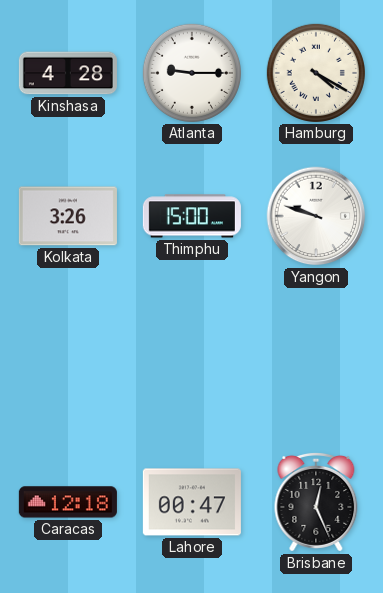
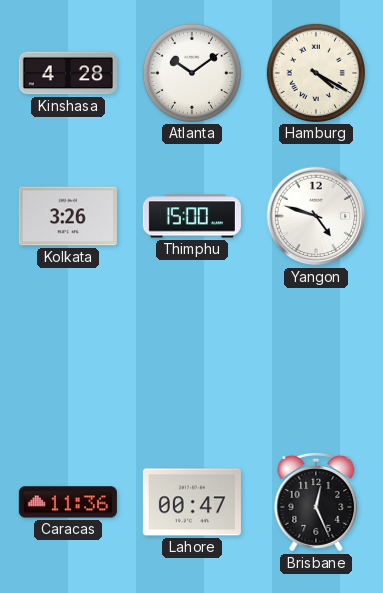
Atlanta: 9:15 -> 10:09
Yangon: 9:48 -> 4:48
Caracas: 12:18 -> 11:36
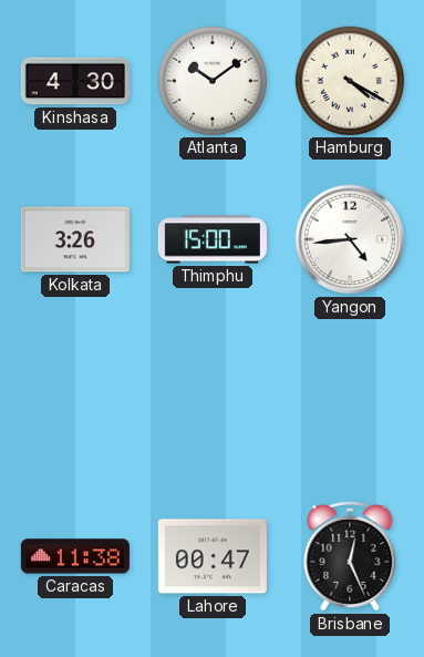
Kinshasa: 4:28 -> 4:30
Yangon: 4:48 -> 4:44
Caracas: 11:36 -> 11:38
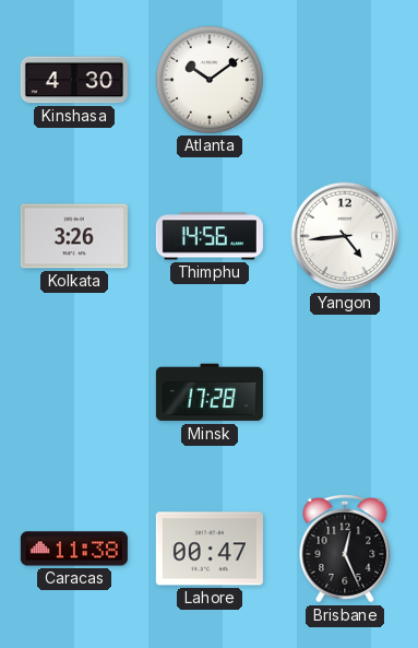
Hamburg: 4:20 -> none
Thimphu: 15:00 -> 14:56
Minsk: none -> 17:28
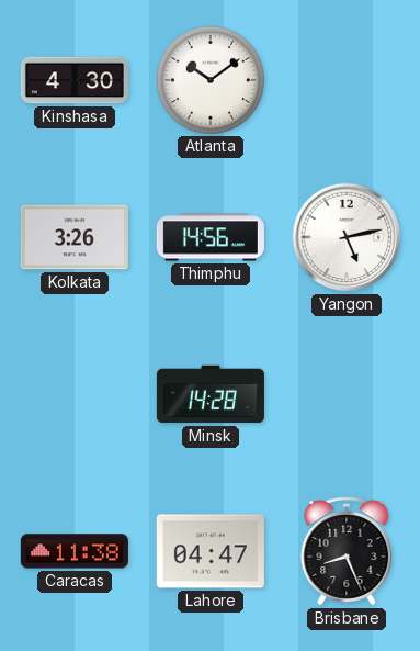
Yangon: 4:44 -> 5:13
Minsk: 17:28 -> 14:28
Lahore: 00:47 -> 04:47
Brisbane: 12:26 -> 8:26
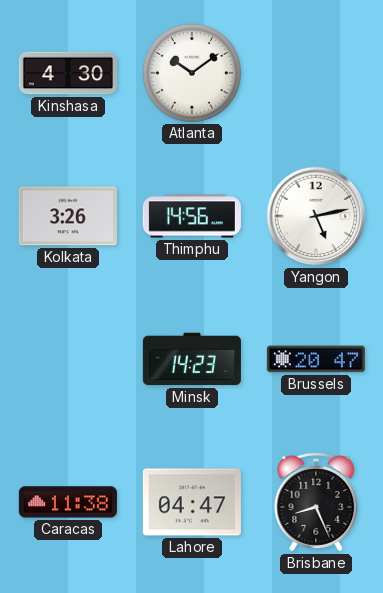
Minsk: 14:28 -> 14:23
Brussels: none -> 20:47
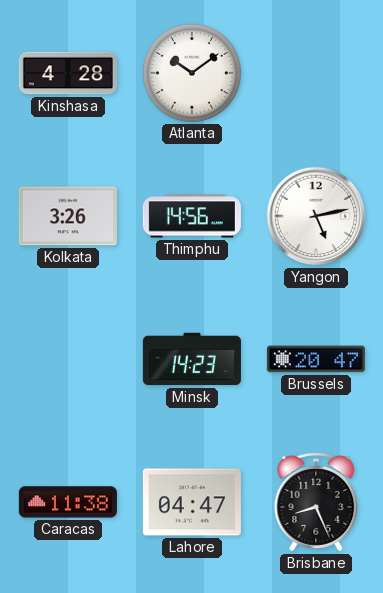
Kinshasa: 4:30 -> 4:28
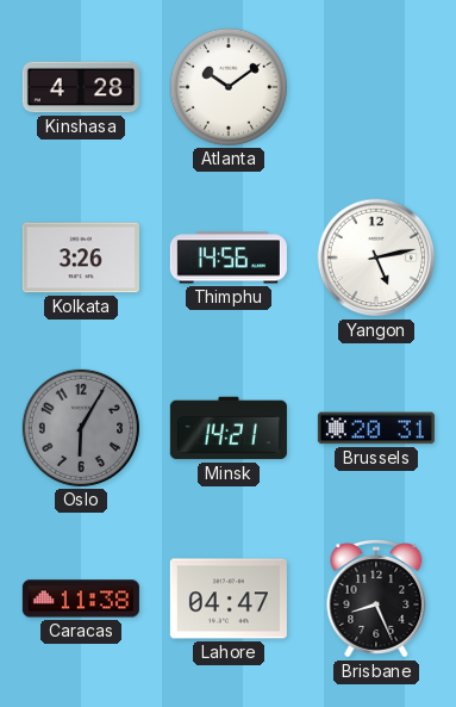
Oslo: none -> 6:05
Minsk: 14:23 -> 14:21
Brussels: 20:47 -> 20:31
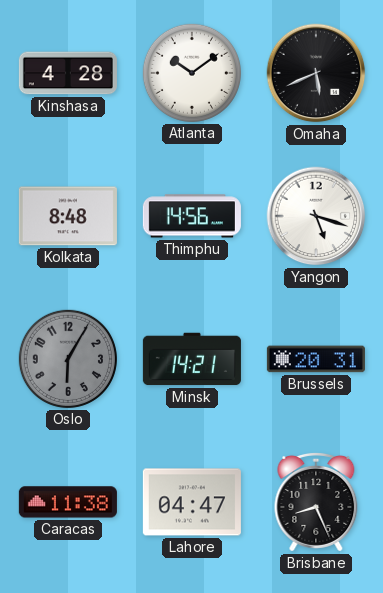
Omaha: none -> 5:41
Kolkata: 3:26 -> 8:48
Yangon: 5:13 -> 5:18
